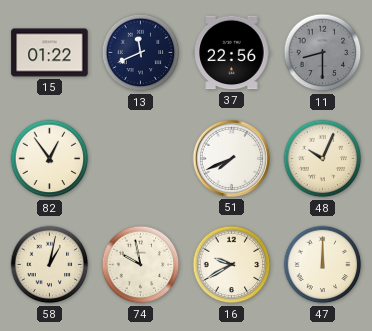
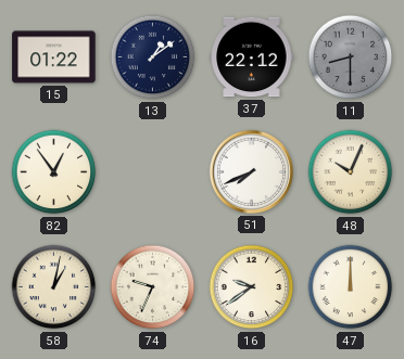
13: 11:41 -> 1:09
37: 22:56 -> 22:12
74: 9:58 -> 9:34
16: 9:40 -> 9:39
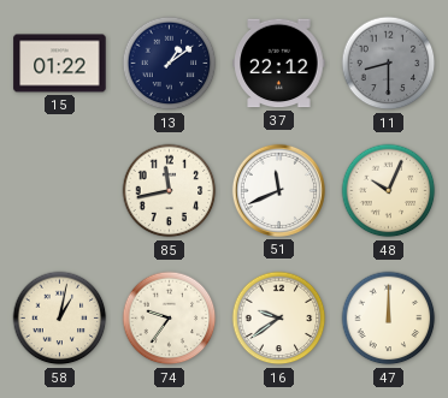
82: 12:54 -> none
85: none -> 11:43
51: 7:41 -> 11:41
74: 9:34 -> 9:36
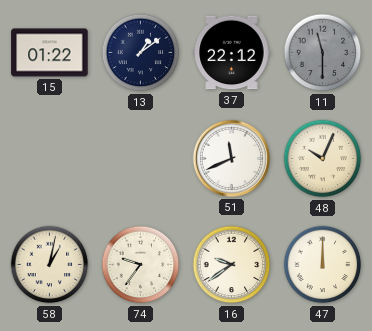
11: 8:30 -> 11:30
85: 11:43 -> none
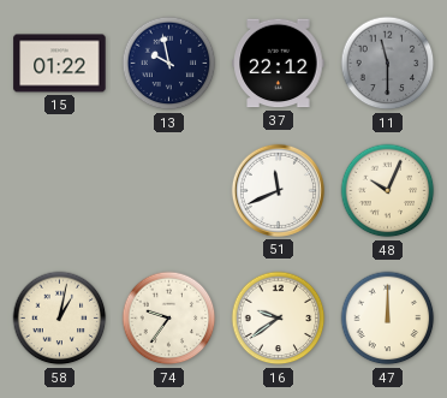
13: 1:09 -> 9:58
